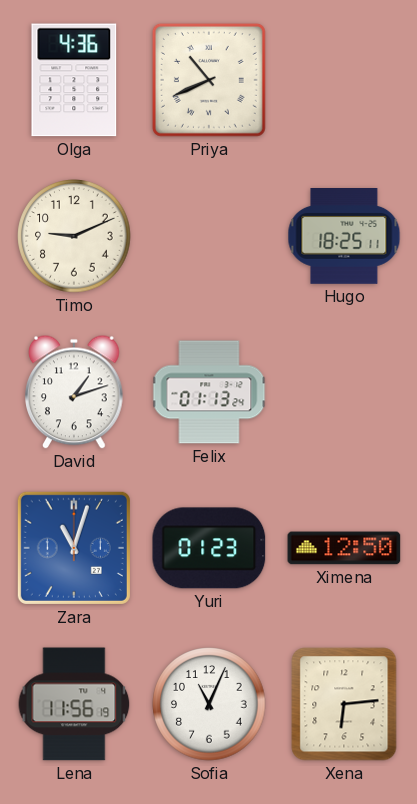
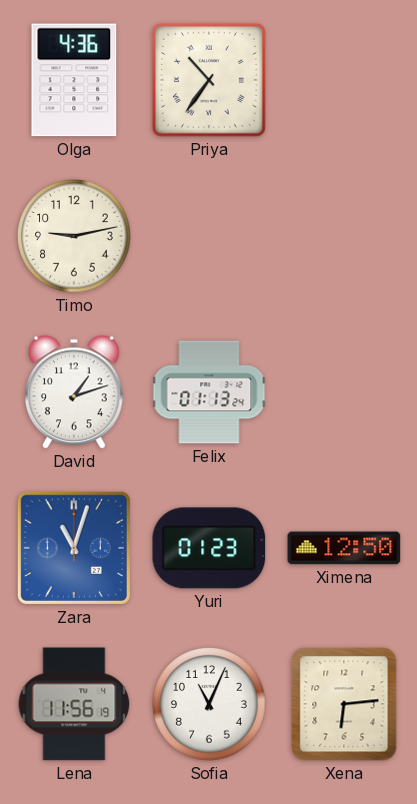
Priya: 10:41 -> 10:36
Timo: 9:11 -> 9:13
Hugo: 18:25 -> none
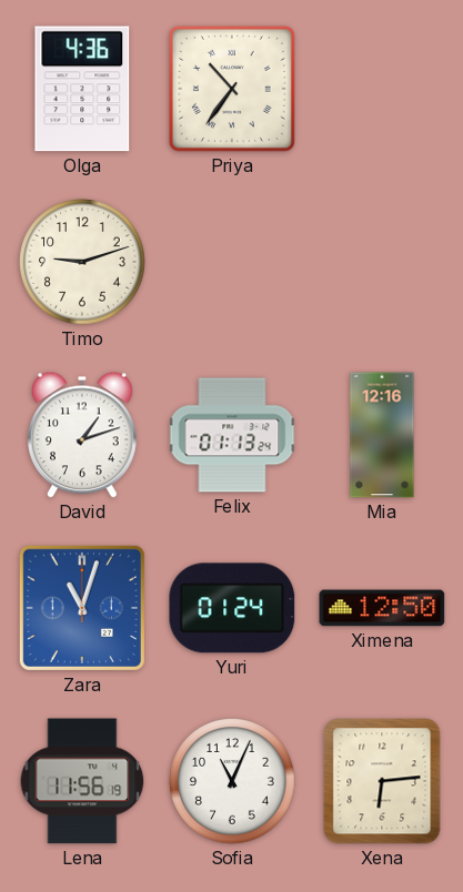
Timo: 9:13 -> 9:12
Mia: none -> 12:16
Yuri: 01:23 -> 01:24
